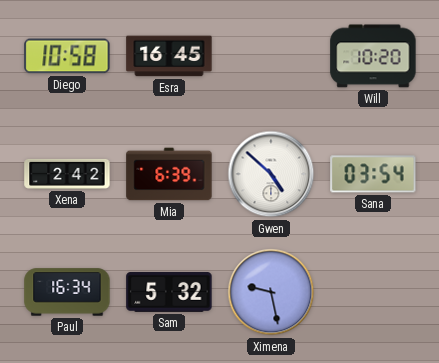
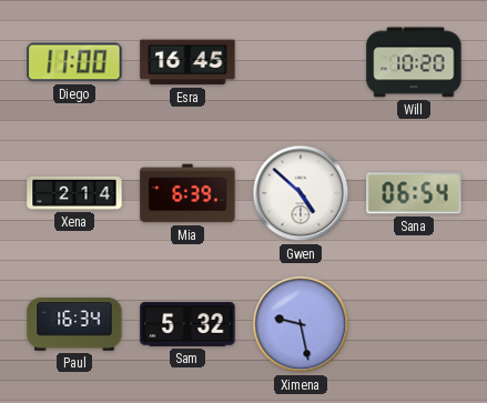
Diego: 10:58 -> 11:00
Xena: 2:42 -> 2:14
Sana: 03:54 -> 06:54
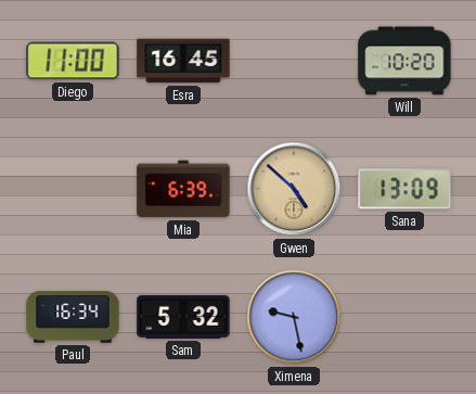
Xena: 2:14 -> none
Gwen dial: white -> champagne
Sana: 06:54 -> 13:09
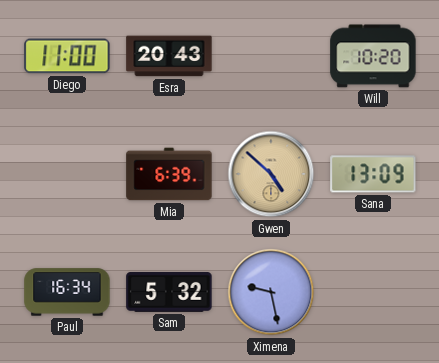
Esra: 16:45 -> 20:43
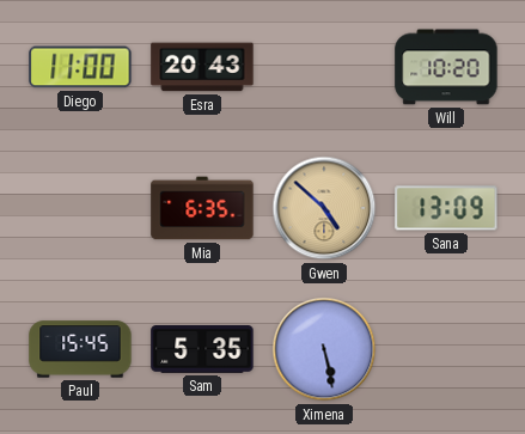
Mia: 6:39 -> 6:35
Paul: 16:34 -> 15:45
Sam: 5:32 -> 5:35
Ximena: 9:28 -> 5:28
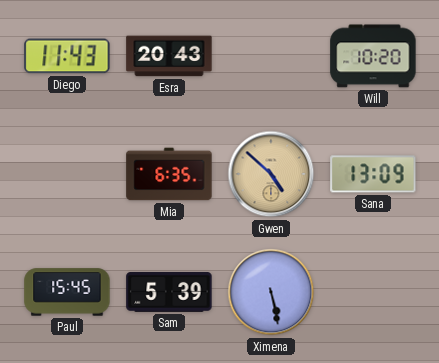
Diego: 11:00 -> 11:43
Sam: 5:35 -> 5:39
